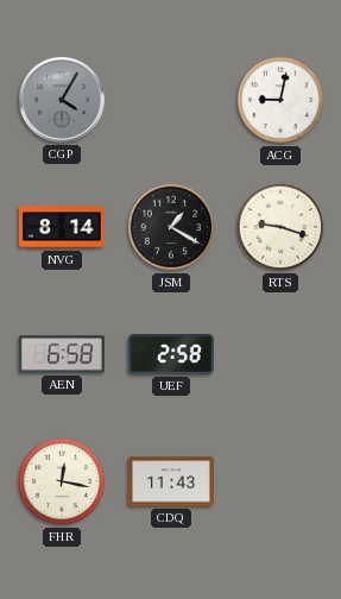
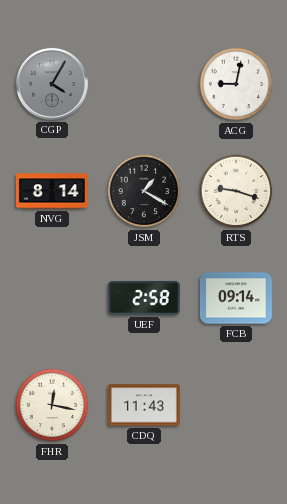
AEN: 6:58 -> none
FCB: none -> 09:14
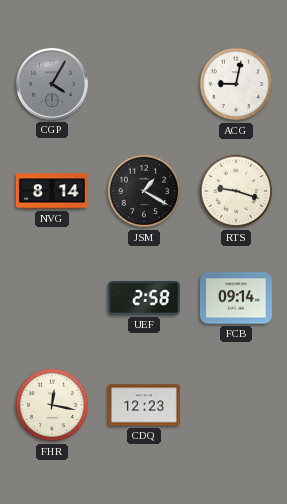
CDQ: 11:43 -> 12:23
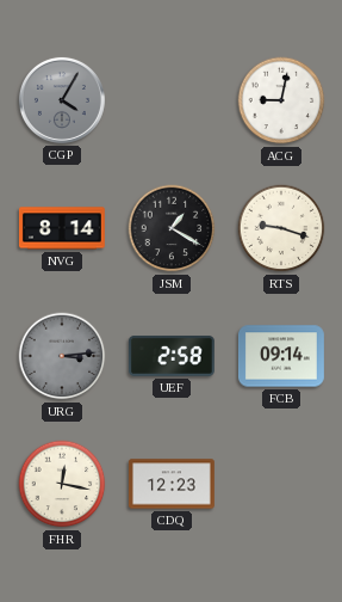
URG: none -> 3:14
